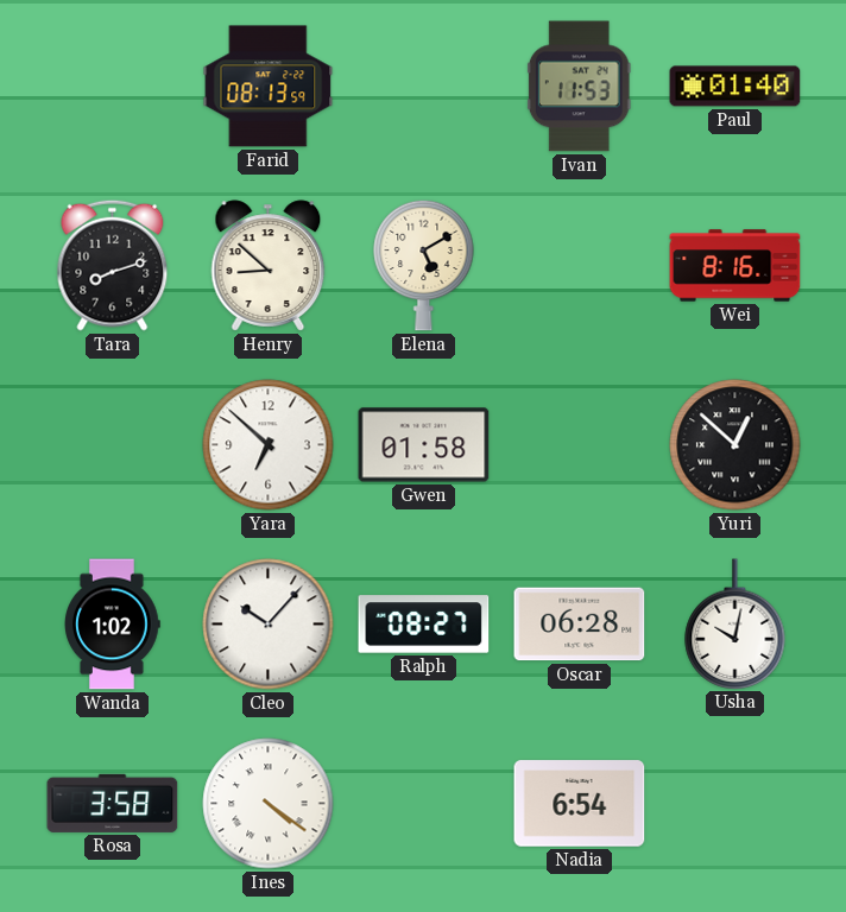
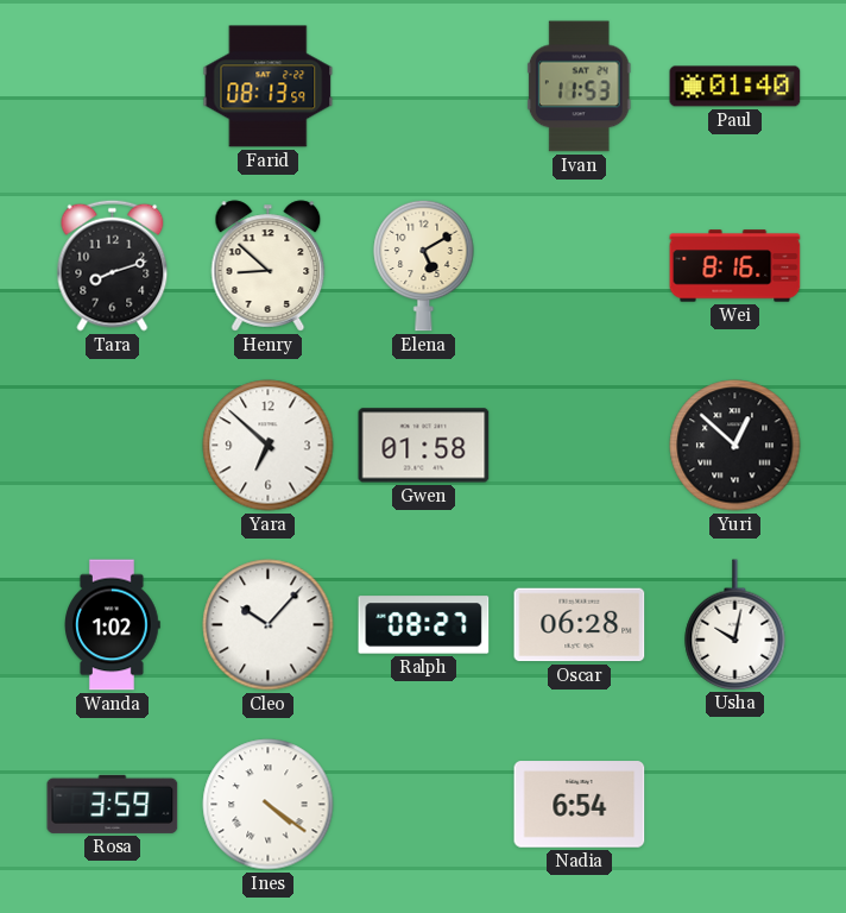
Rosa: 3:58 -> 3:59
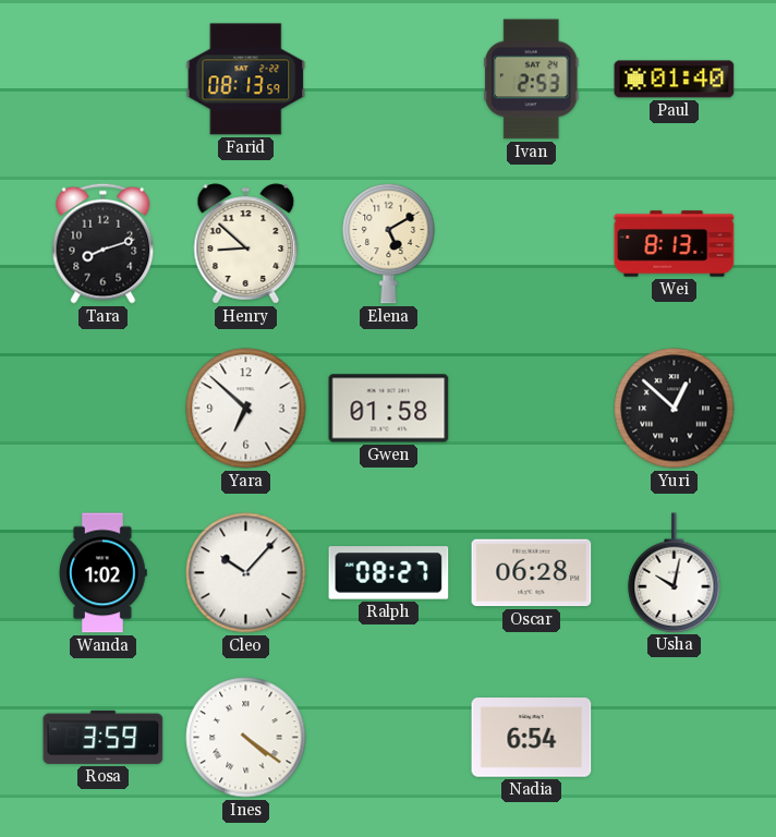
Ivan: 11:53 -> 2:53
Wei: 8:16 -> 8:13
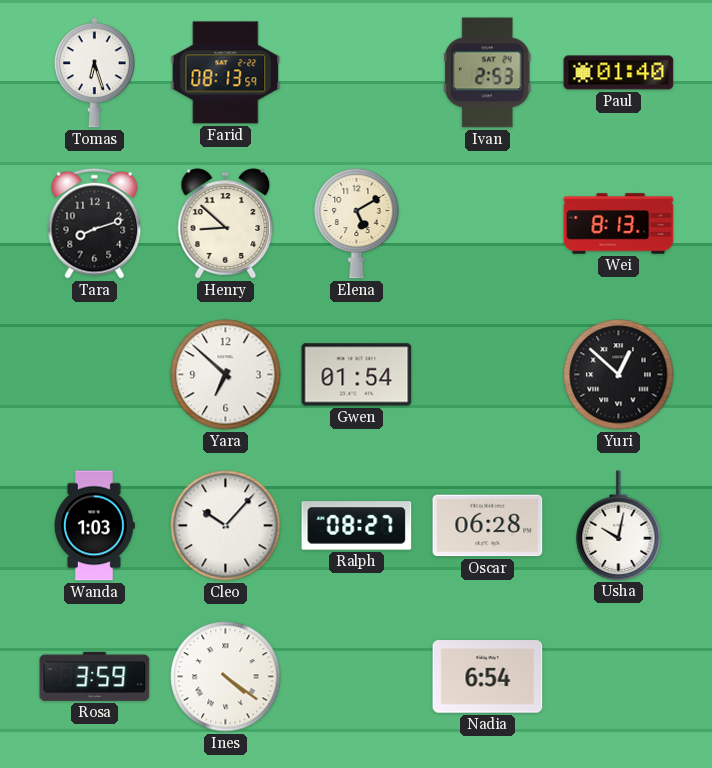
Tomas: none -> 6:27
Gwen: 01:58 -> 01:54
Wanda: 1:02 -> 1:03
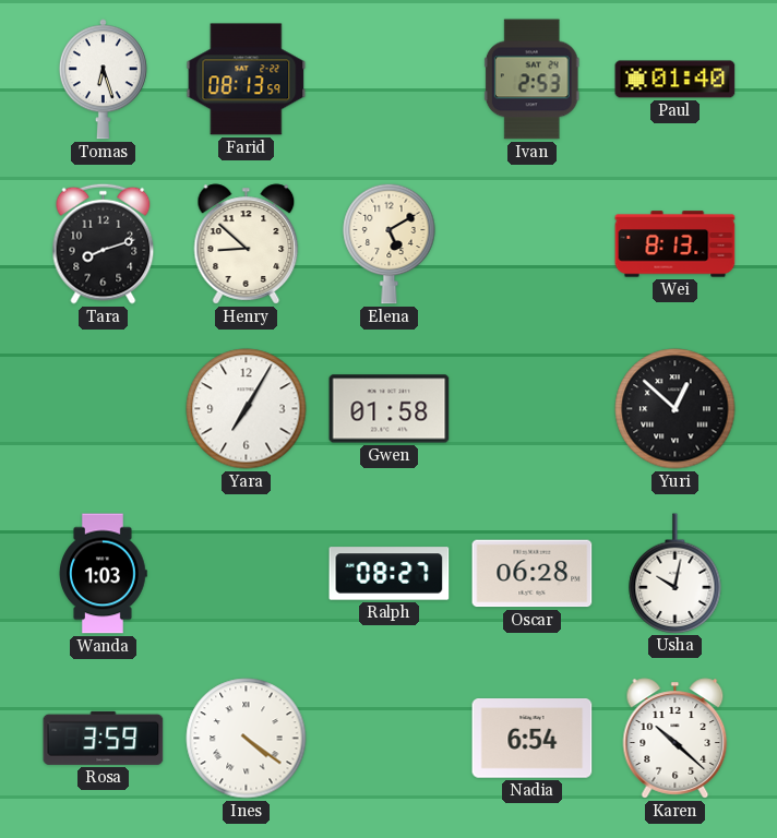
Yara: 6:52 -> 7:05
Gwen: 01:54 -> 01:58
Cleo: 10:07 -> none
Karen: none -> 10:22
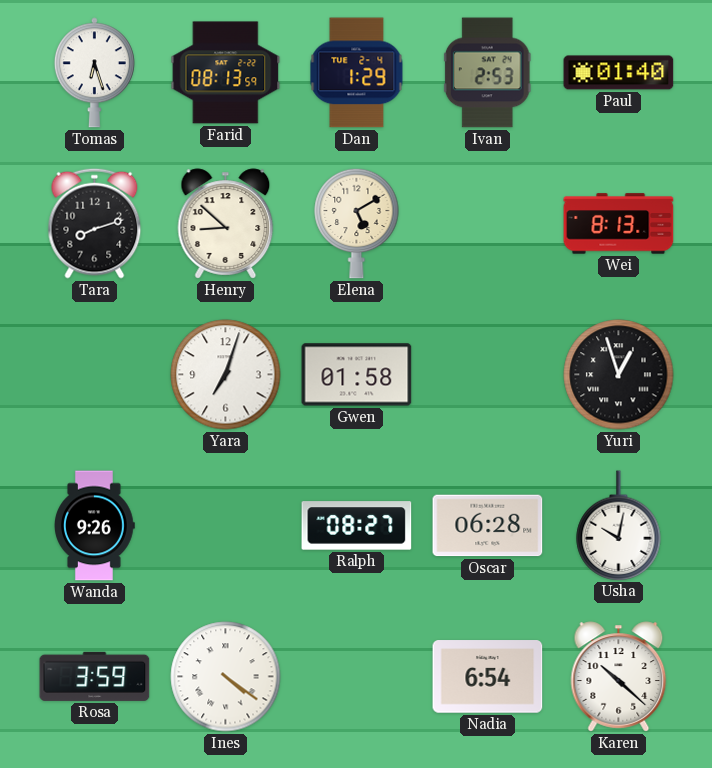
Dan: none -> 1:29
Yara: 7:05 -> 7:03
Yuri: 12:52 -> 12:57
Wanda: 1:03 -> 9:26
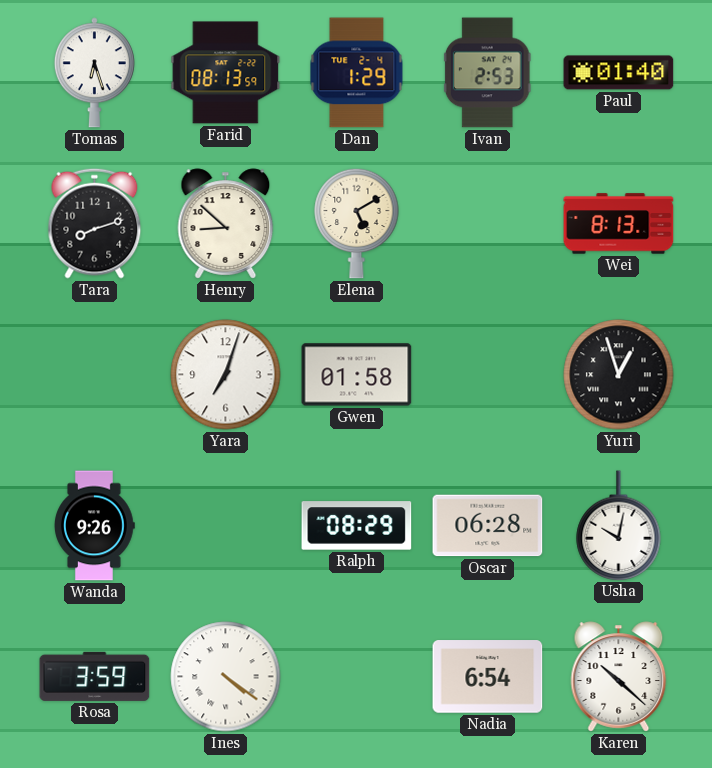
Ralph: 08:27 -> 08:29
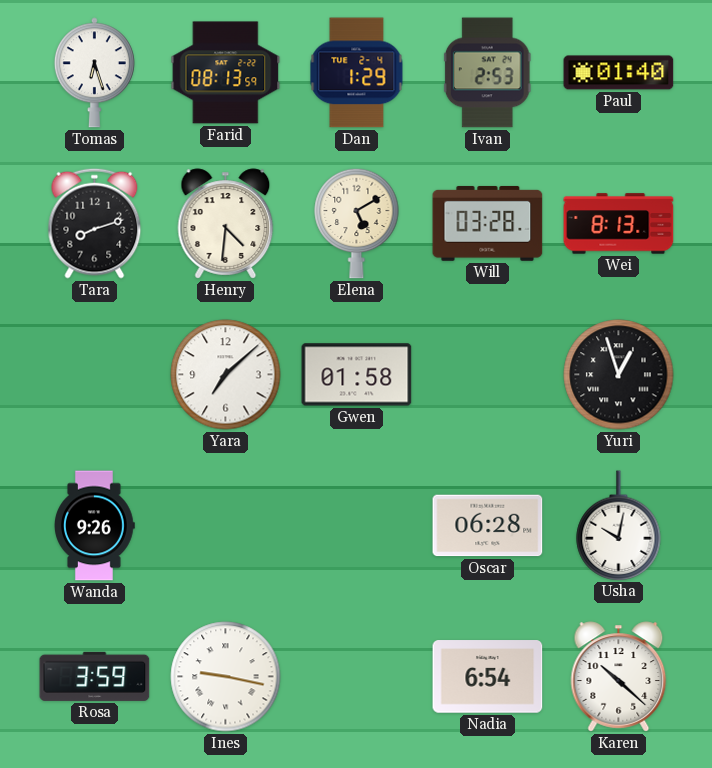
Henry: 8:52 -> 4:31
Will: none -> 03:28
Yara: 7:03 -> 7:08
Ralph: 08:29 -> none
Ines: 4:21 -> 9:17
